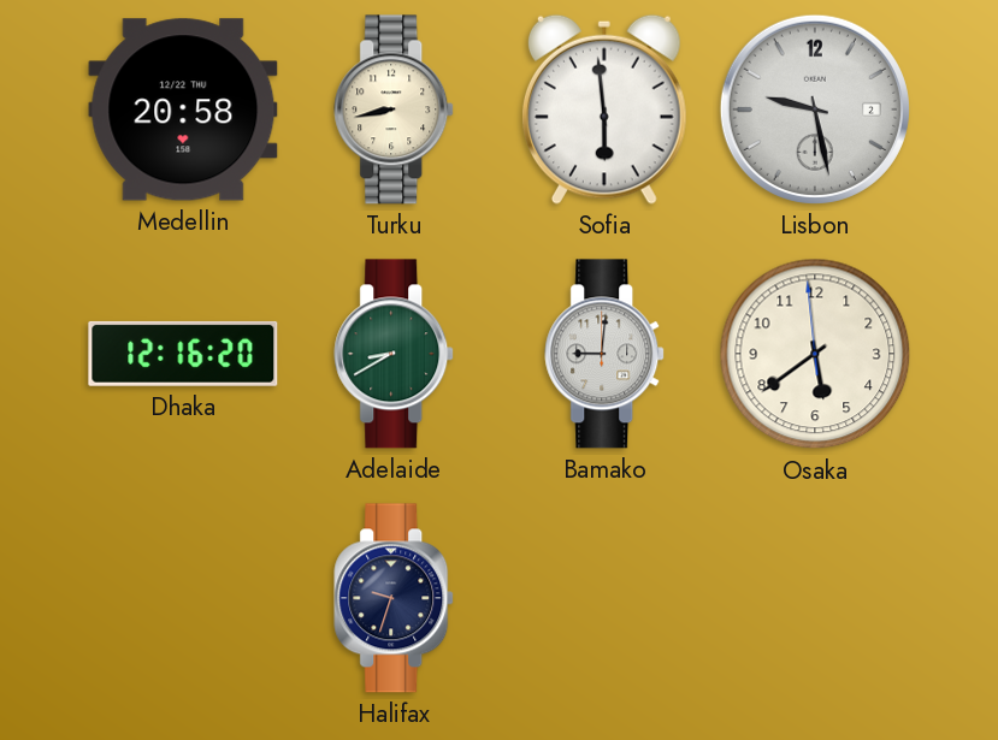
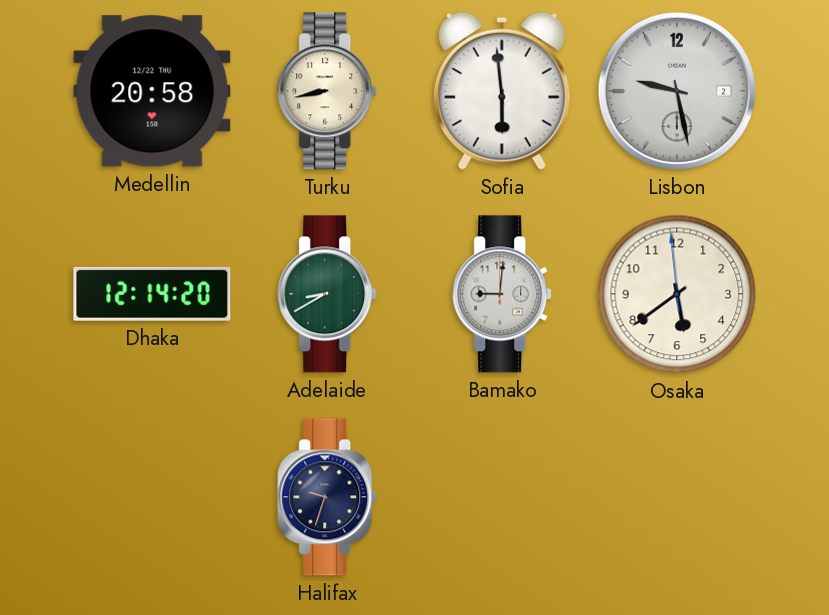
Dhaka: 12:16 -> 12:14
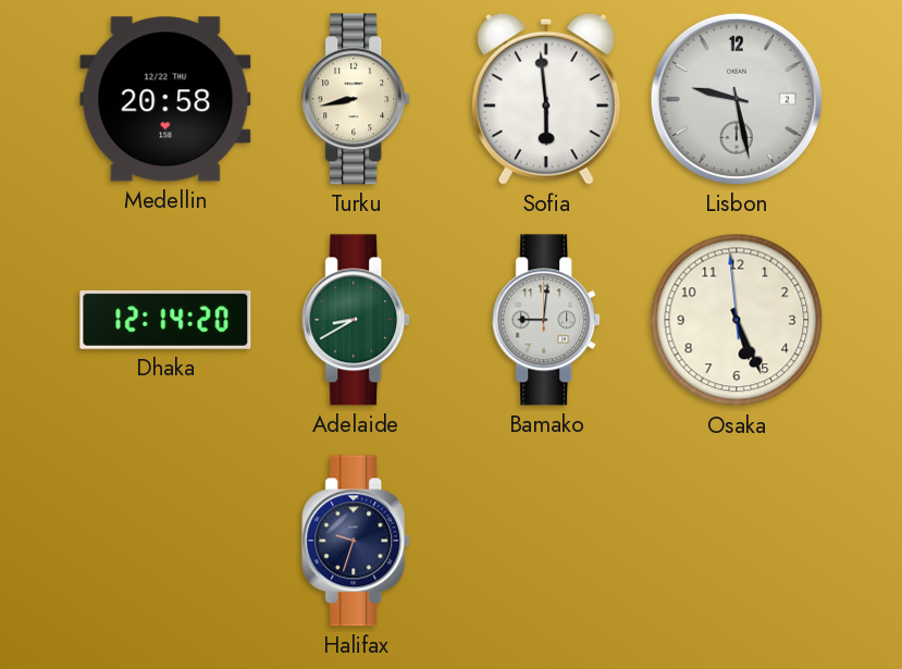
Osaka: 5:38 -> 5:25
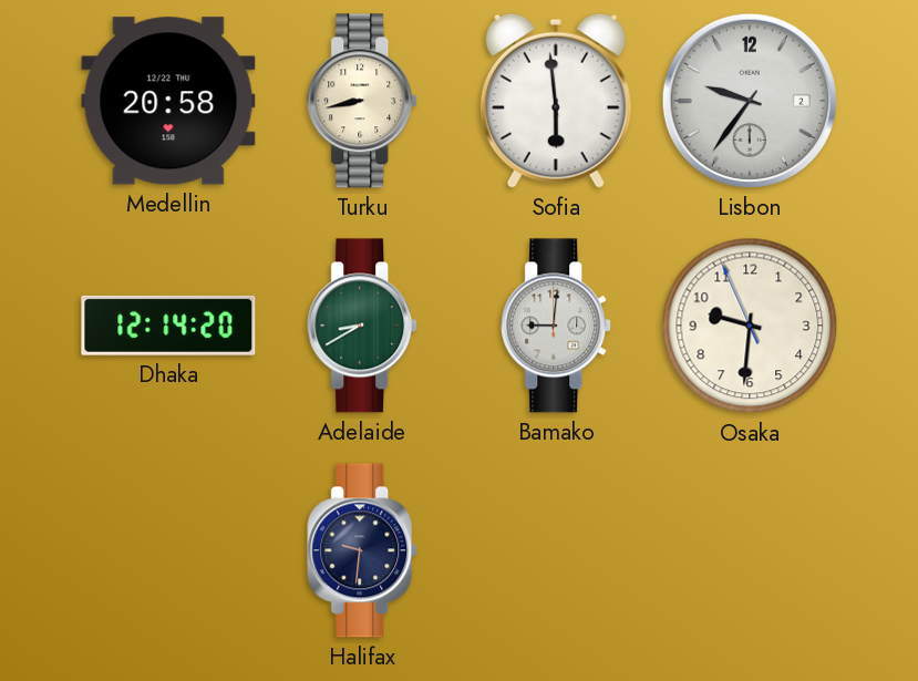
Lisbon: 9:28 -> 9:36
Osaka: 5:25 -> 9:30
Halifax: 9:33 -> 9:31
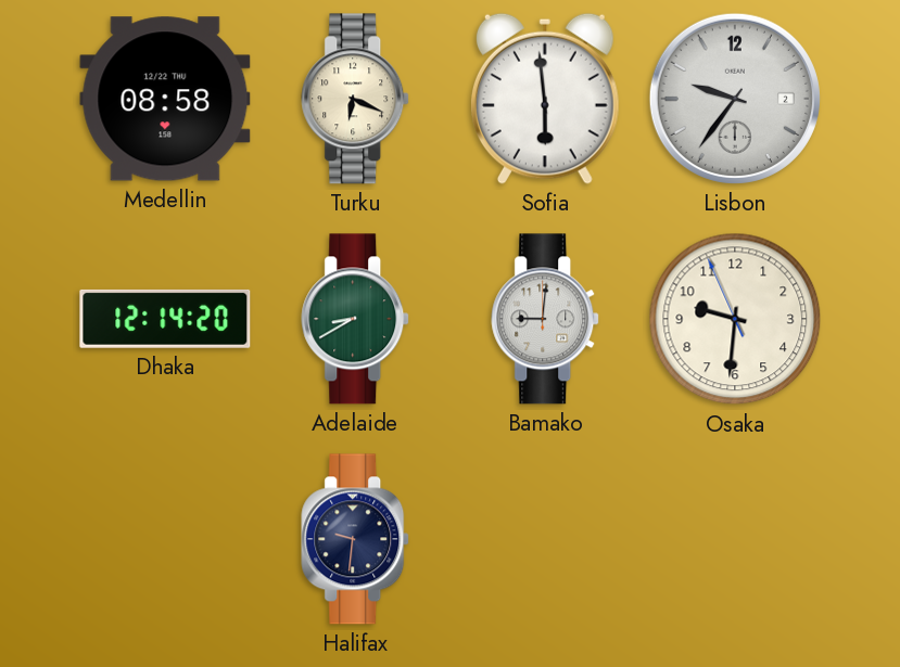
Medellin: 20:58 -> 08:58
Turku: 8:43 -> 6:19
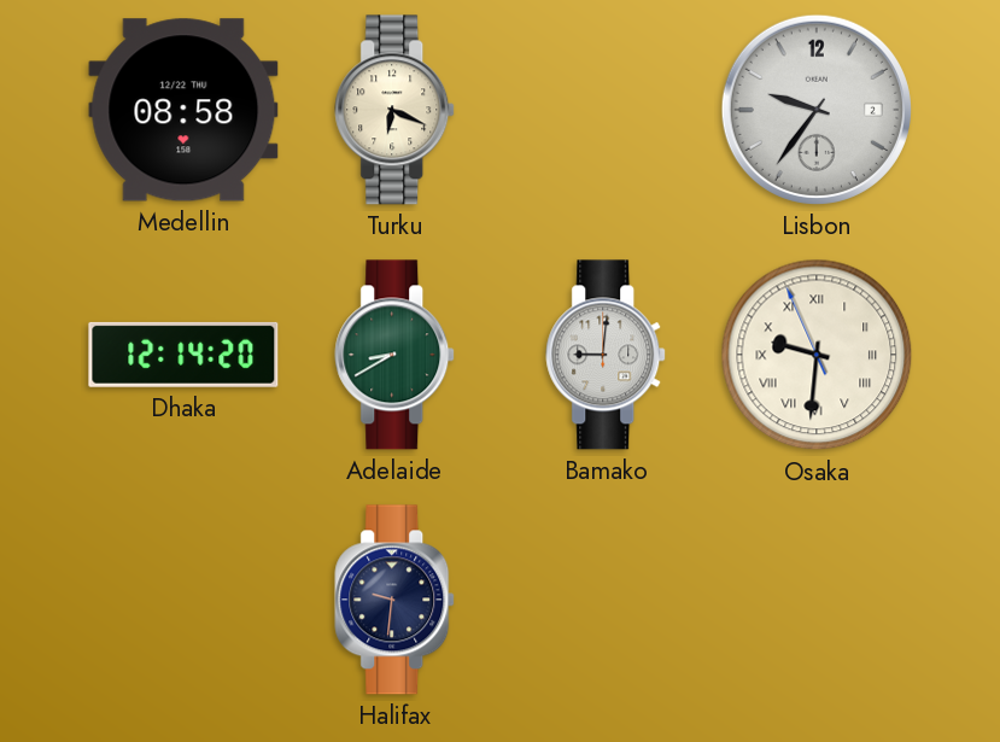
Sofia: 5:59 -> none
Osaka numerals: Arabic -> Roman
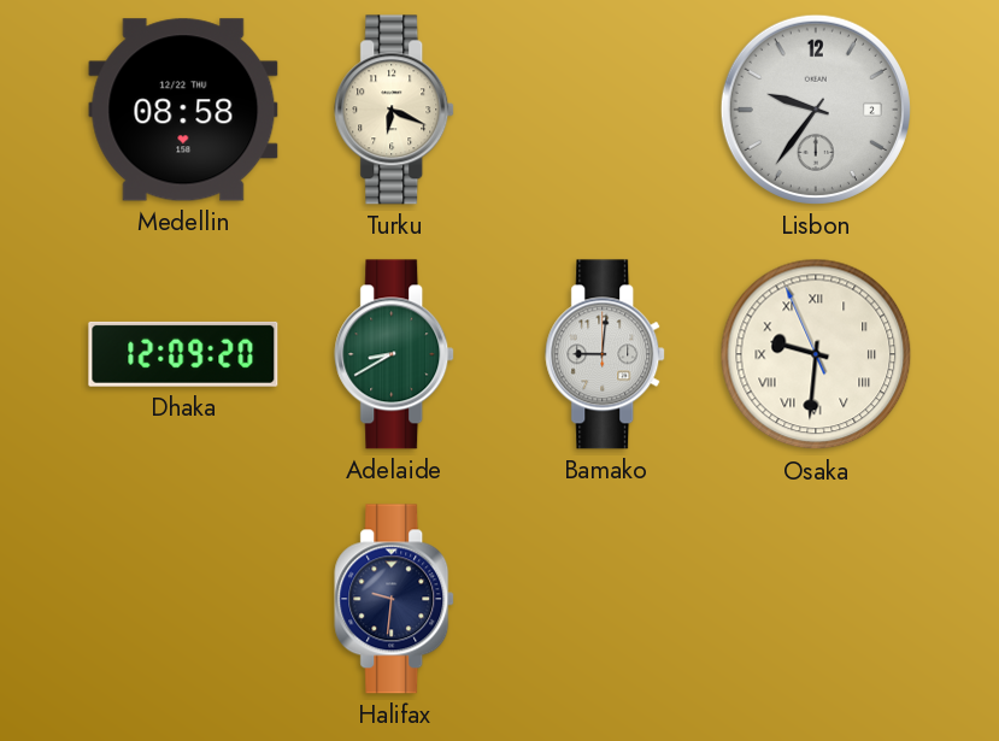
Dhaka: 12:14 -> 12:09
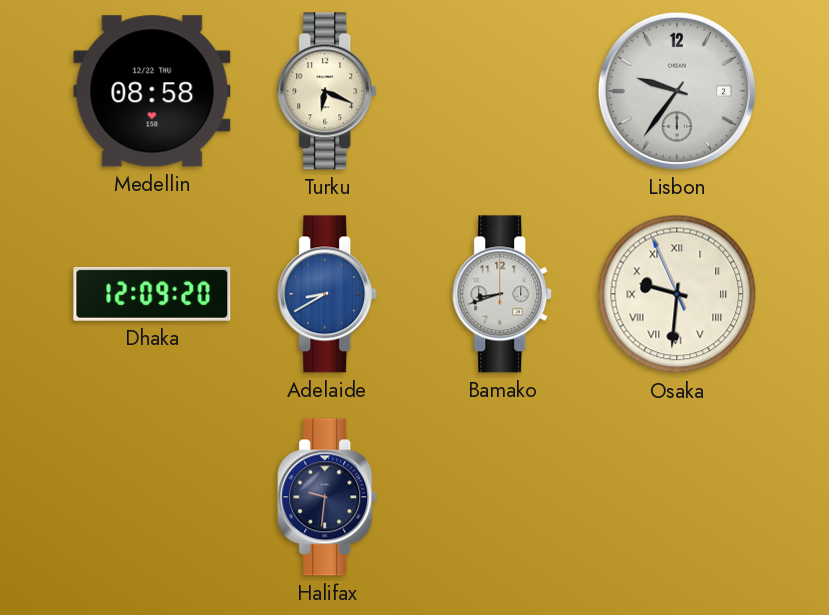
Adelaide dial: green -> blue
Bamako: 9:01 -> 8:42
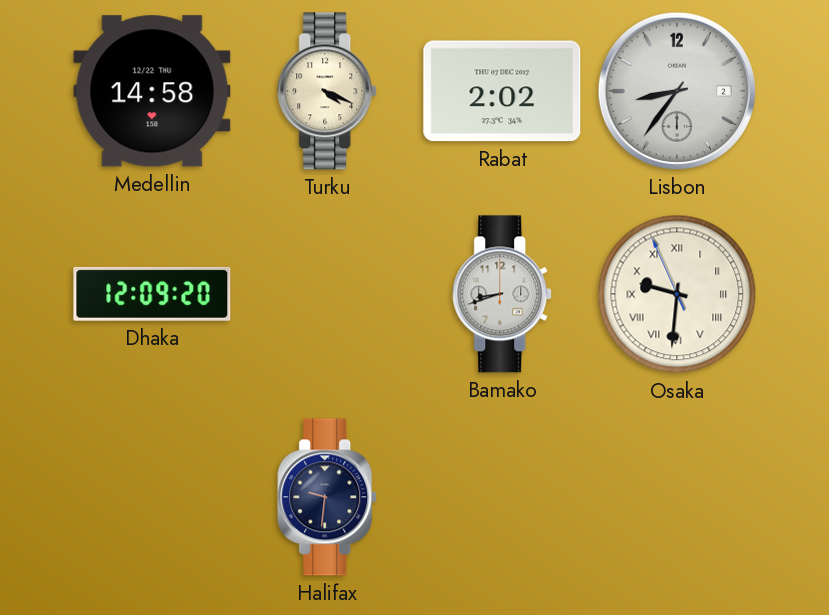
Medellin: 08:58 -> 14:58
Turku: 6:19 -> 4:19
Rabat: none -> 2:02
Lisbon: 9:36 -> 8:36
Adelaide: 8:40 -> none
